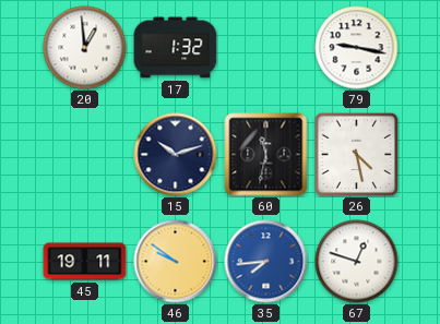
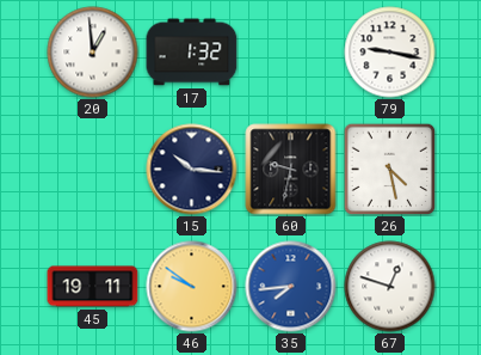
15: 10:12 -> 10:16
60: 11:32 -> 9:32
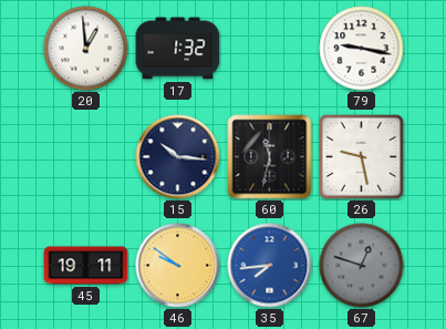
60: 9:32 -> 11:32
26: 4:28 -> 9:28
67 dial: white -> grey
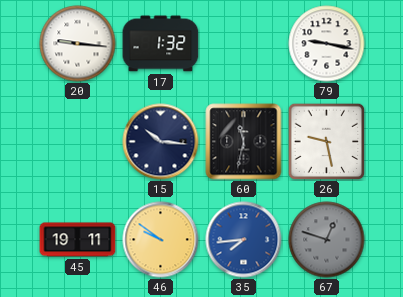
20: 12:59 -> 9:16
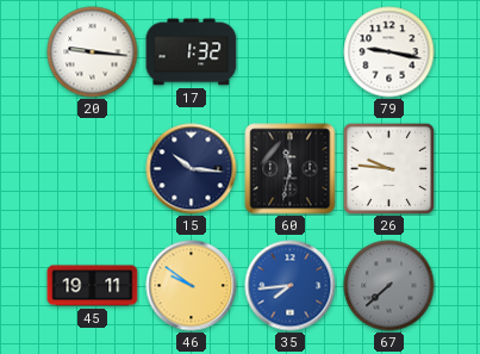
26: 9:28 -> 9:46
67: 12:48 -> 7:38
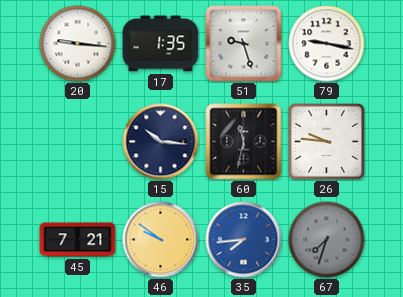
17: 1:32 -> 1:35
51: none -> 9:27
45: 19:11 -> 7:21
67: 7:38 -> 7:33
